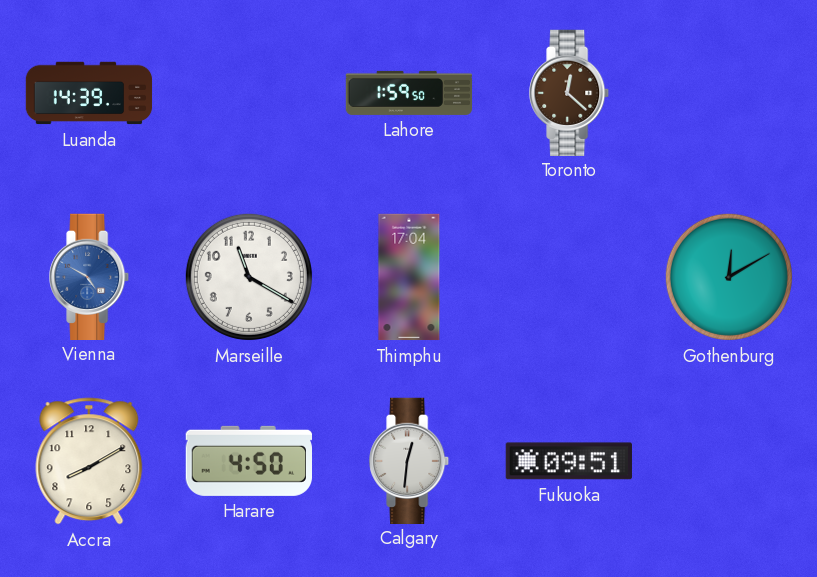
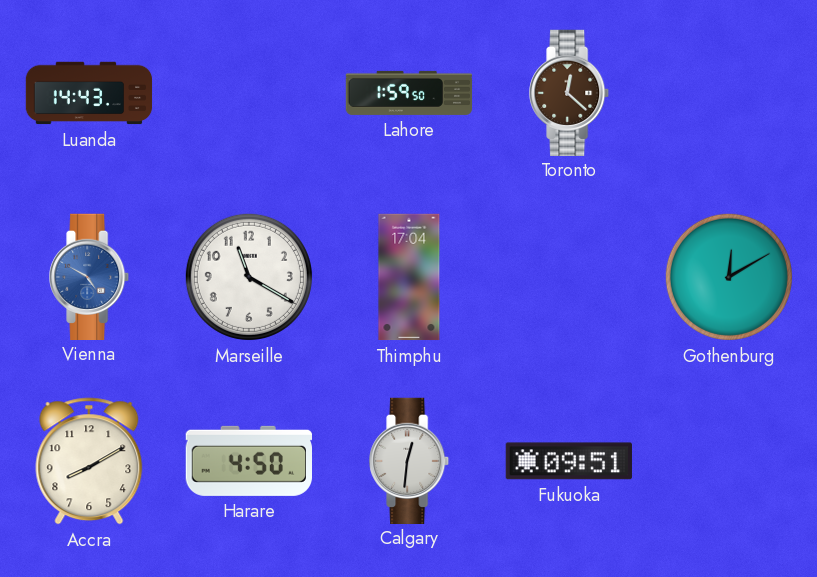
Luanda: 14:39 -> 14:43
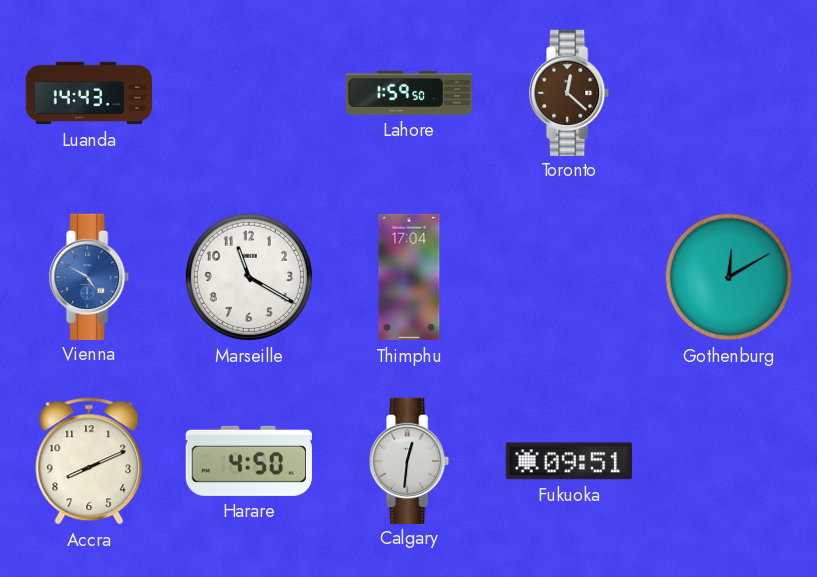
Accra: 8:10 -> 8:11
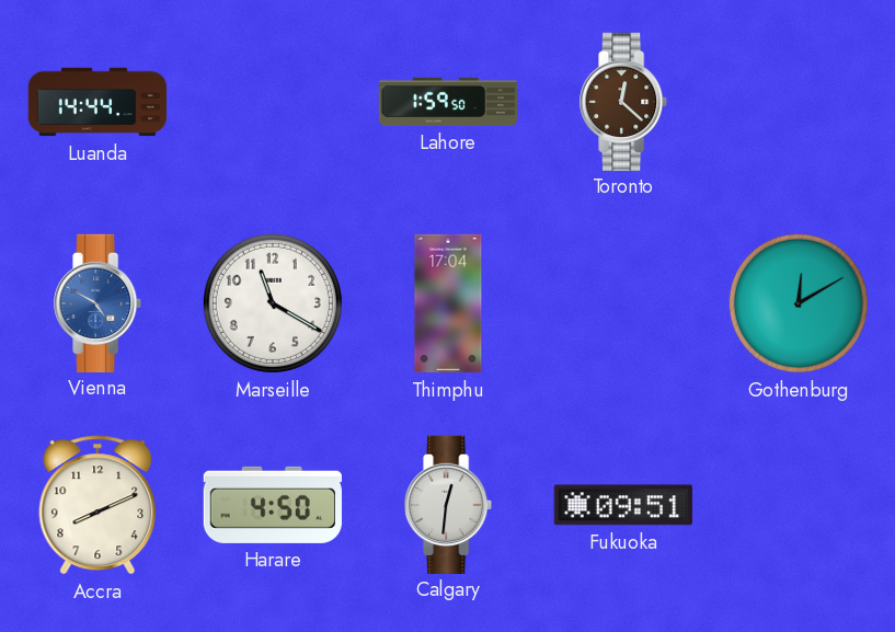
Luanda: 14:43 -> 14:44
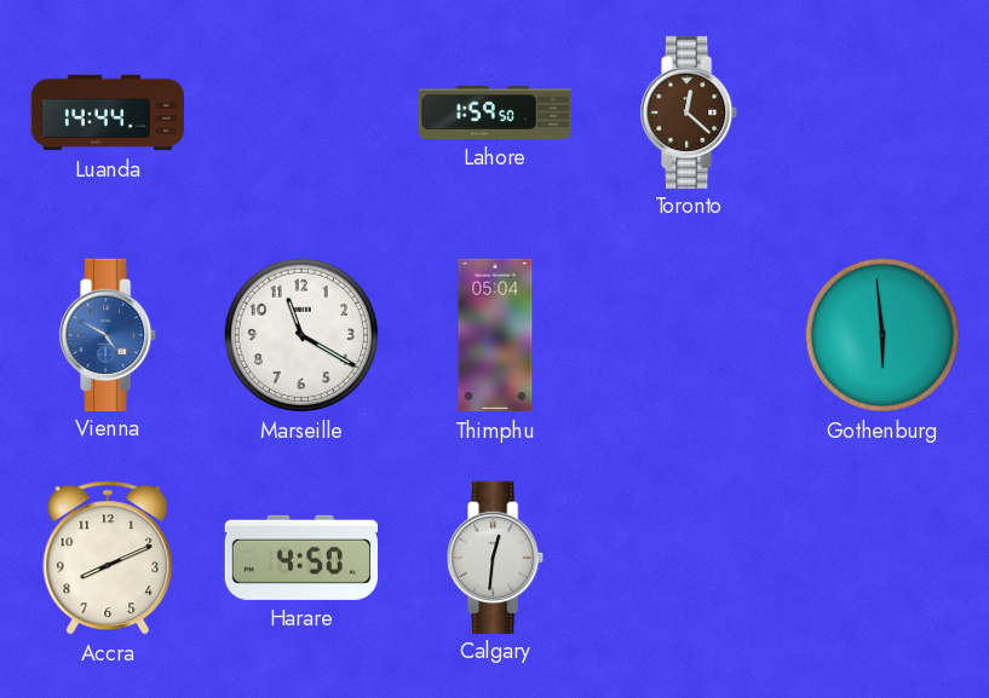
Thimphu: 17:04 -> 05:04
Gothenburg: 12:10 -> 5:59
Fukuoka: 09:51 -> none
